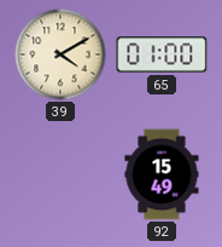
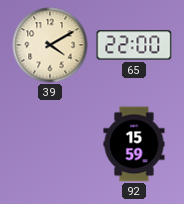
65: 01:00 -> 22:00
92: 15:49 -> 15:59
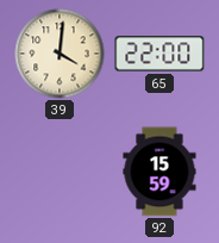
39: 4:10 -> 4:01
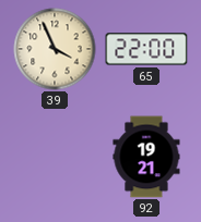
39: 4:01 -> 3:56
92: 15:59 -> 19:21
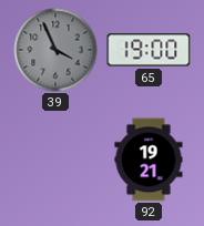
39 dial: cream -> grey
65: 22:00 -> 19:00
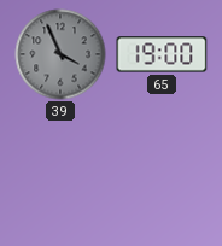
92: 19:21 -> none
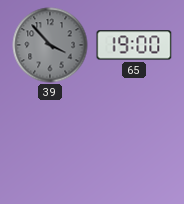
39: 3:56 -> 3:53
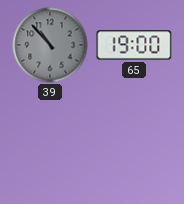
39: 3:53 -> 10:53
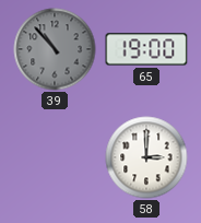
58: none -> 3:00
